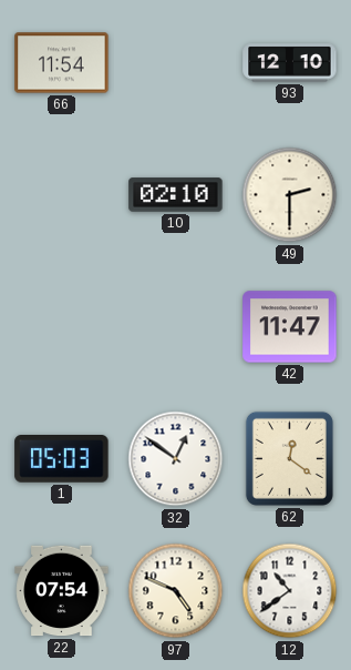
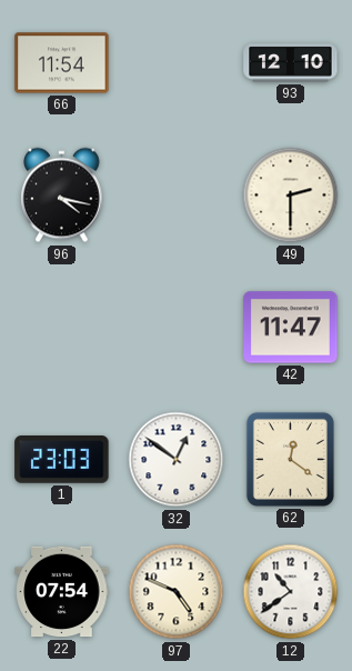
96: none -> 4:17
10: 02:10 -> none
1: 05:03 -> 23:03
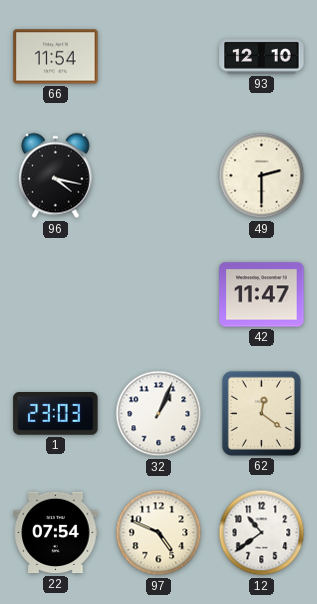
32: 12:51 -> 1:04
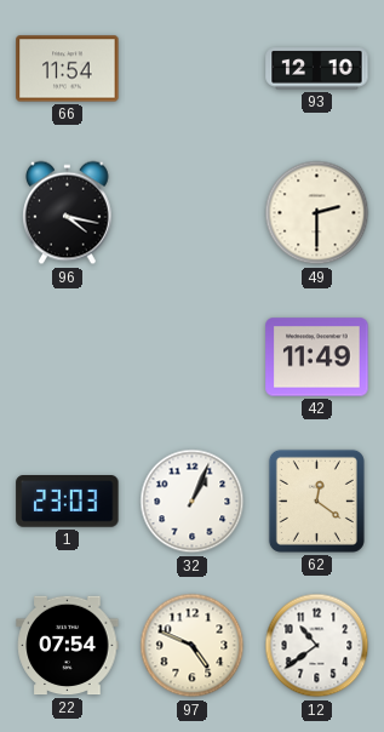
42: 11:47 -> 11:49
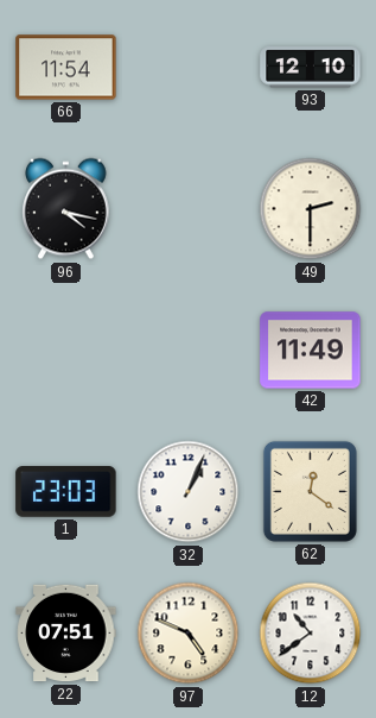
22: 07:54 -> 07:51
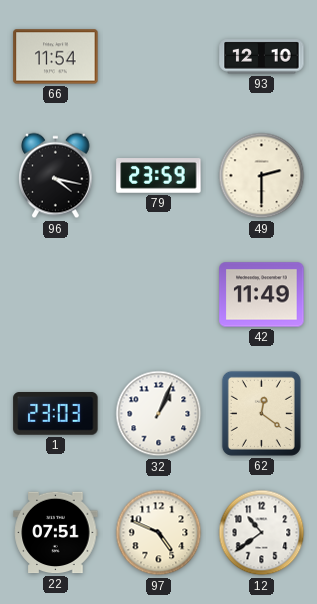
79: none -> 23:59
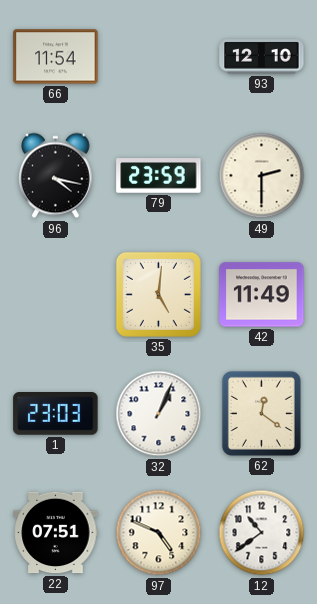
35: none -> 5:01
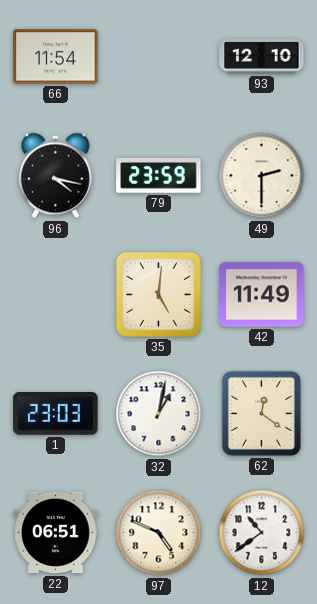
32: 1:04 -> 1:02
22: 07:51 -> 06:51
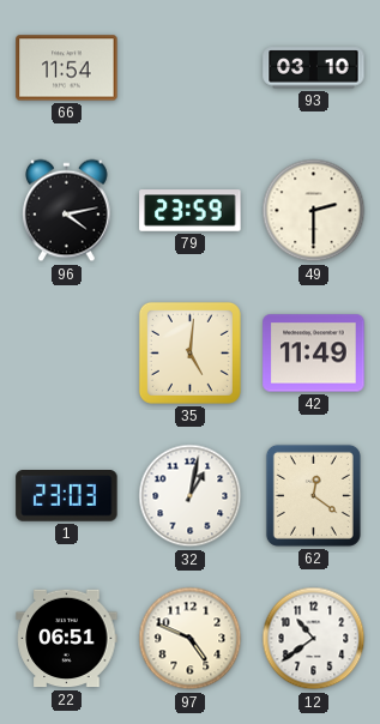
93: 12:10 -> 03:10
96: 4:17 -> 4:13
